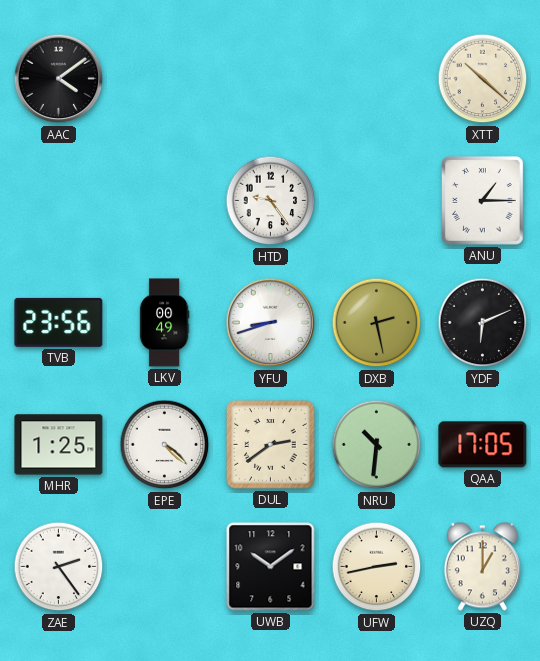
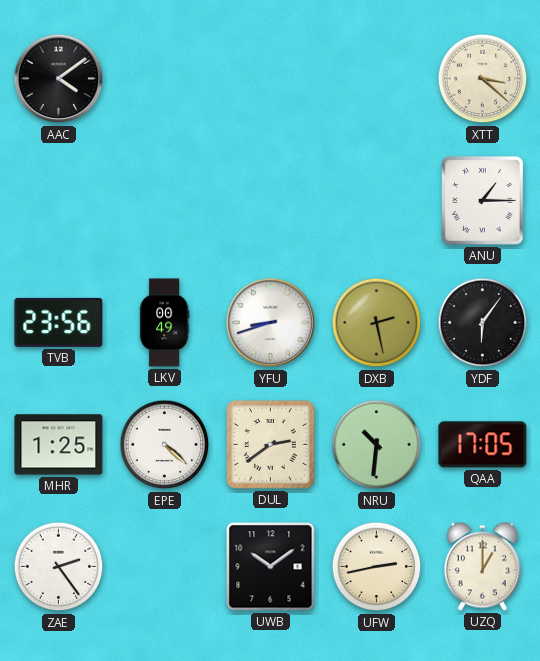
XTT: 10:22 -> 3:22
HTD: 9:24 -> none
YDF: 6:11 -> 6:06
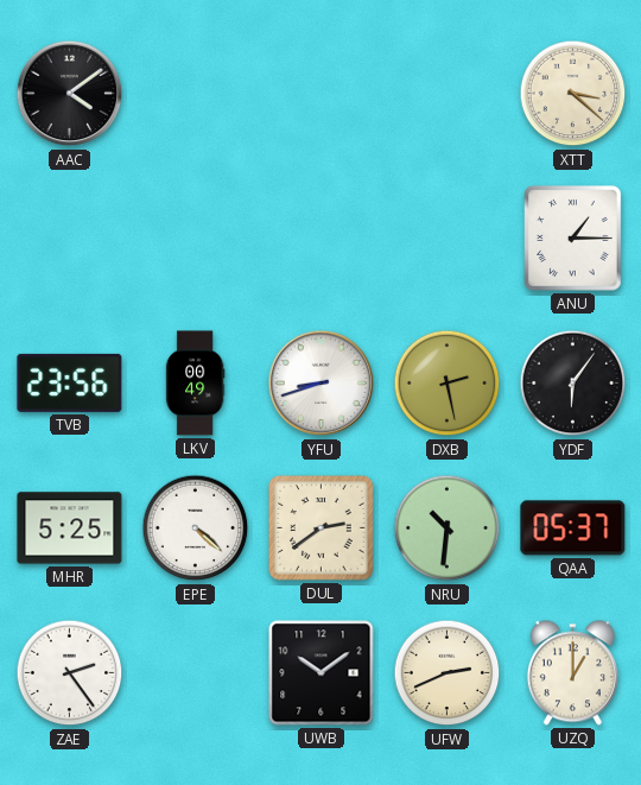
MHR: 1:25 -> 5:25
QAA: 17:05 -> 05:37
UFW: 2:43 -> 2:41
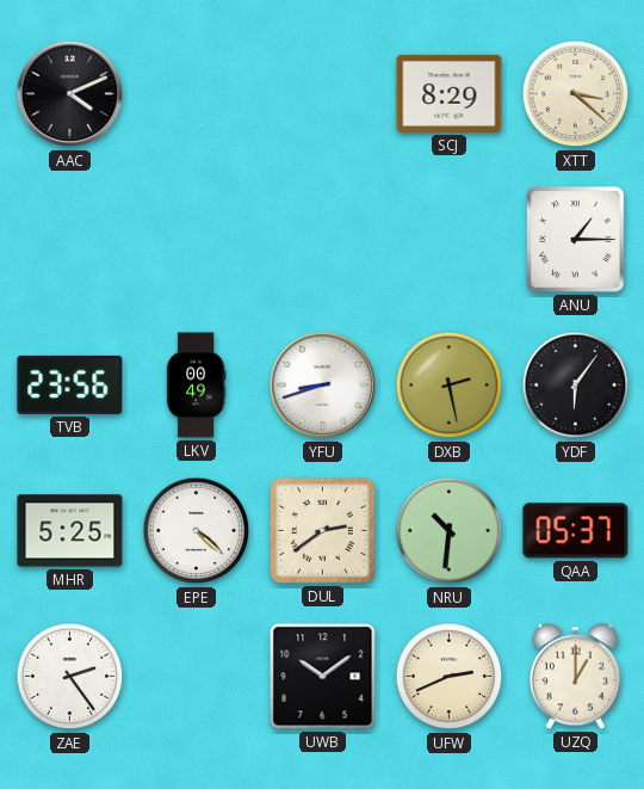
AAC: 4:09 -> 4:11
SCJ: none -> 8:29
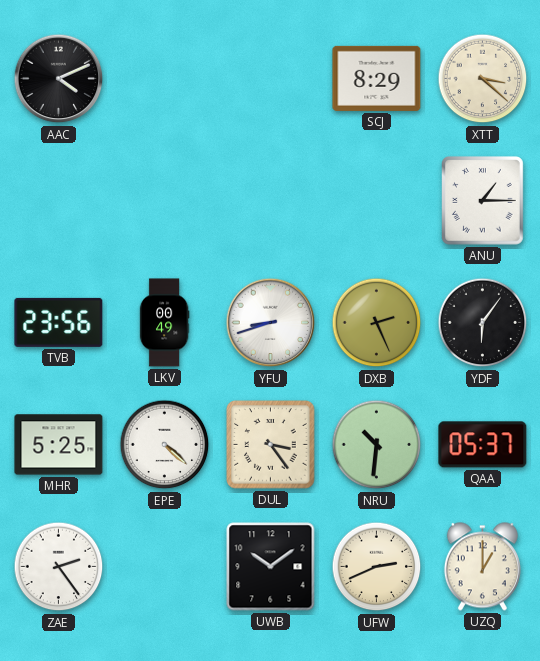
DXB: 2:28 -> 2:26
DUL: 2:39 -> 3:24
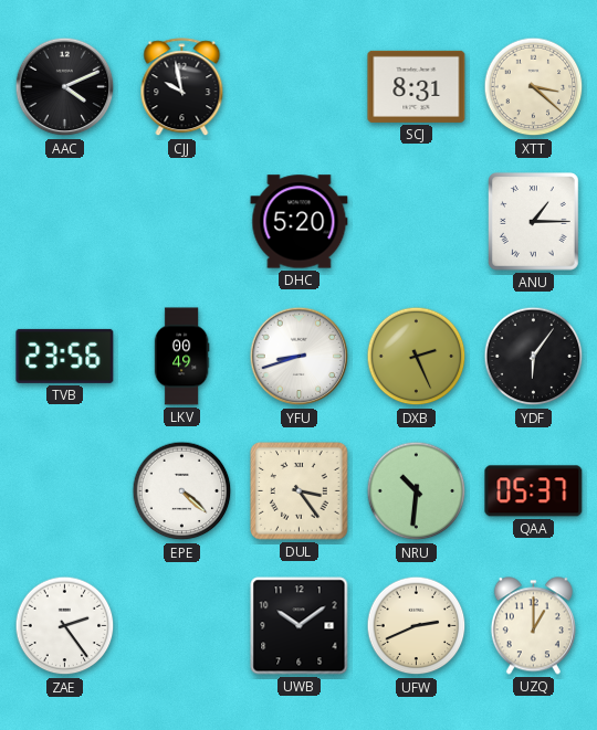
CJJ: none -> 9:58
SCJ: 8:29 -> 8:31
DHC: none -> 5:20
MHR: 5:25 -> none
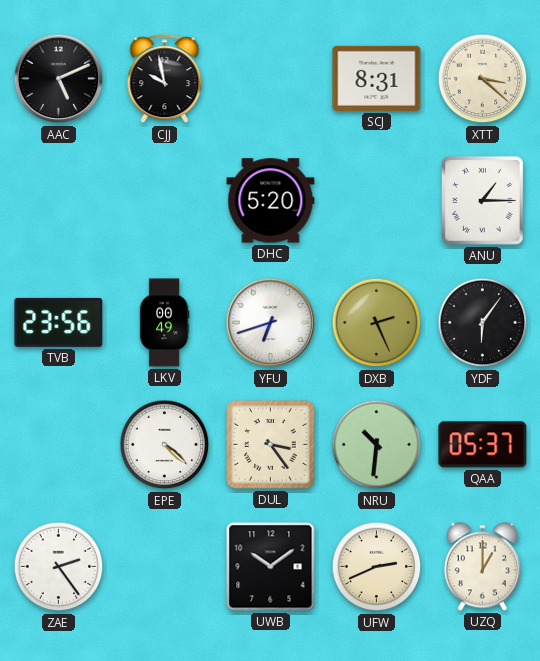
AAC: 4:11 -> 5:11
YFU: 8:42 -> 6:42
